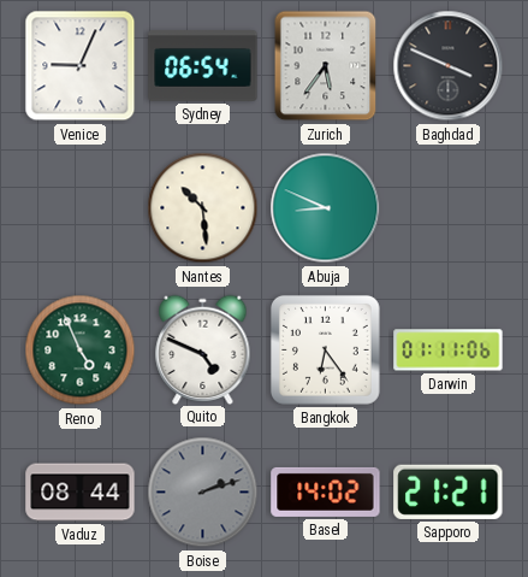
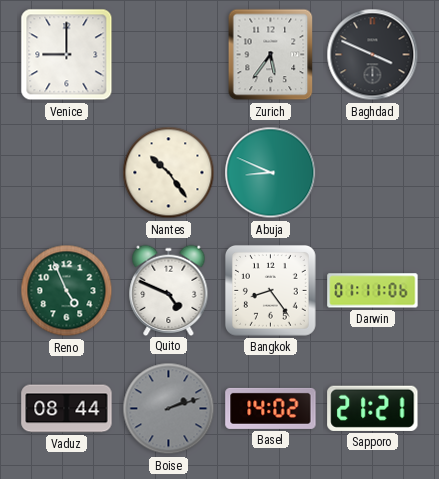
Venice: 9:04 -> 9:00
Sydney: 06:54 -> none
Nantes: 10:29 -> 10:24
Bangkok: 6:24 -> 8:24
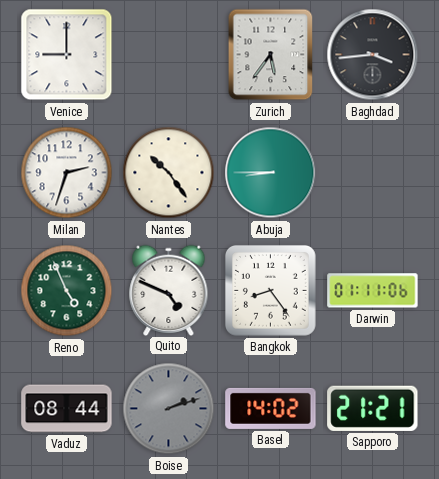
Baghdad: 3:49 -> 3:44
Milan: none -> 2:33
Abuja: 8:49 -> 8:45
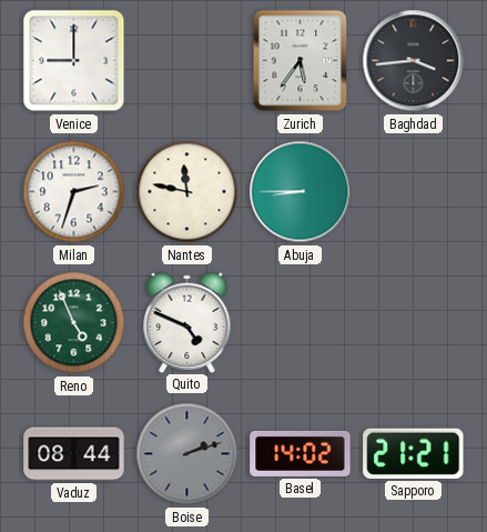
Nantes: 10:24 -> 11:47
Bangkok: 8:24 -> none
Darwin: 01:11 -> none
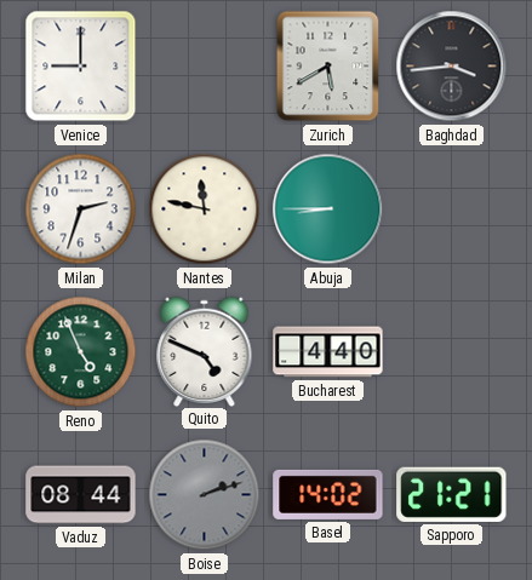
Zurich: 5:36 -> 5:40
Bucharest: none -> 4:40
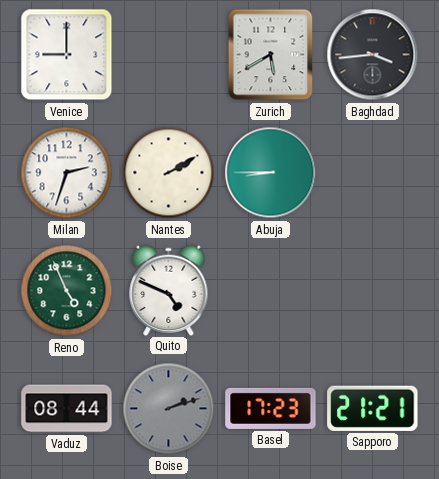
Nantes: 11:47 -> 2:10
Bucharest: 4:40 -> none
Basel: 14:02 -> 17:23
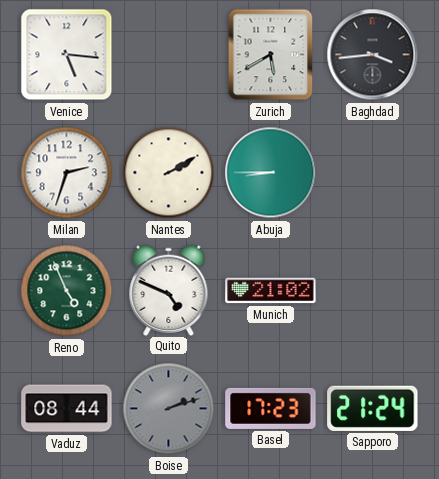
Venice: 9:00 -> 5:16
Munich: none -> 21:02
Sapporo: 21:21 -> 21:24
